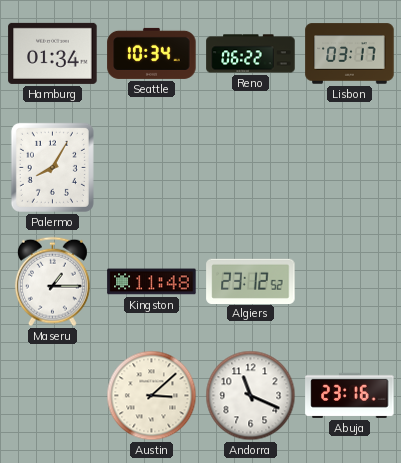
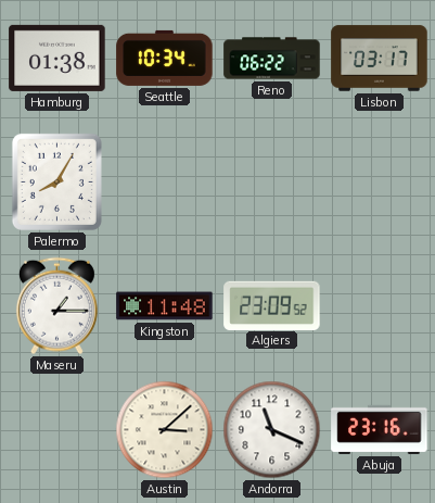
Hamburg: 01:34 -> 01:38
Algiers: 23:12 -> 23:09
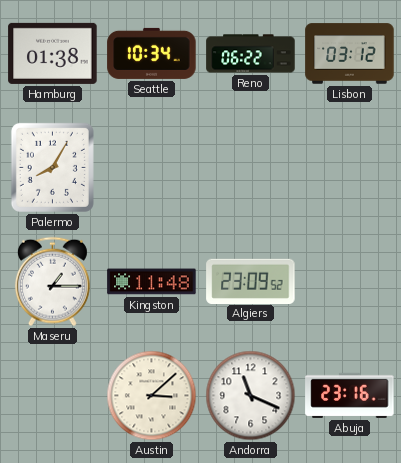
Lisbon: 03:17 -> 03:12
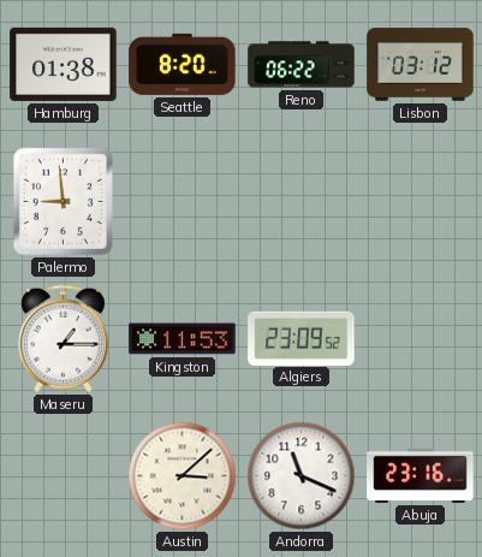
Seattle: 10:34 -> 8:20
Palermo: 8:05 -> 8:59
Kingston: 11:48 -> 11:53
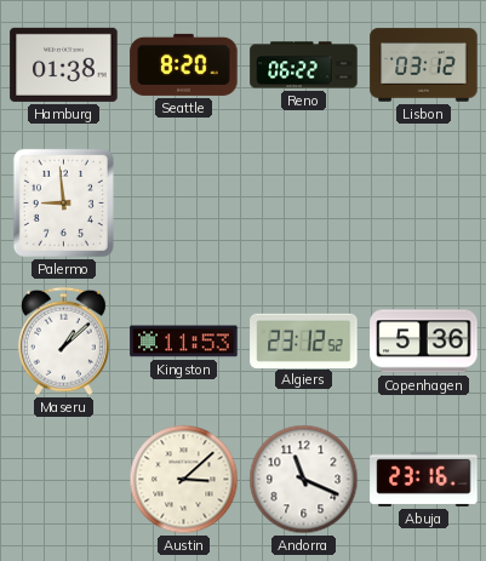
Maseru: 1:15 -> 1:08
Algiers: 23:09 -> 23:12
Copenhagen: none -> 5:36
